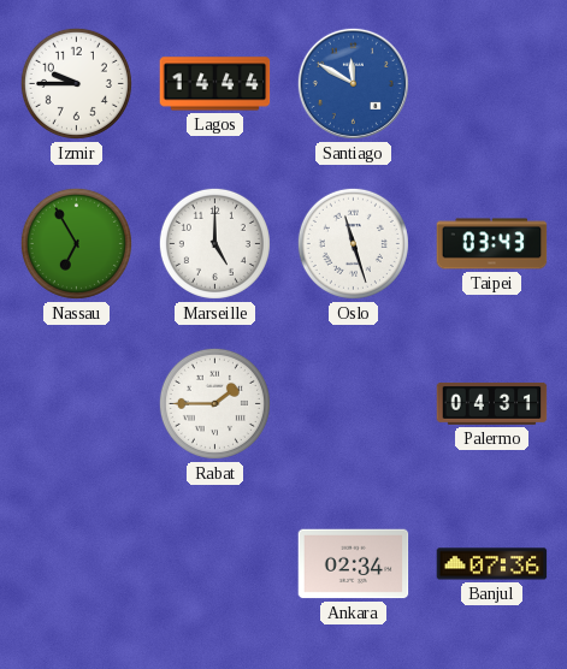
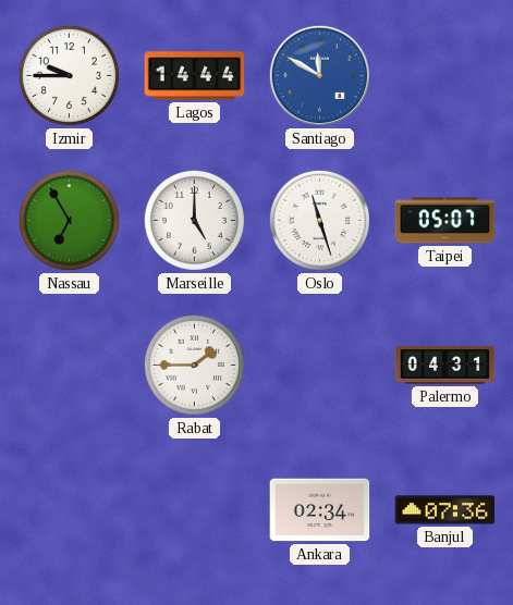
Taipei: 03:43 -> 05:07
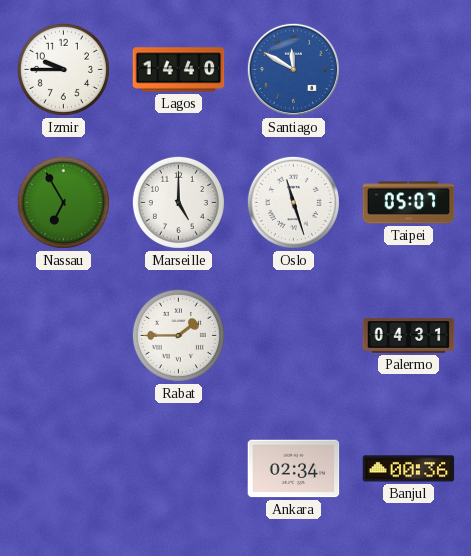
Lagos: 14:44 -> 14:40
Banjul: 07:36 -> 00:36
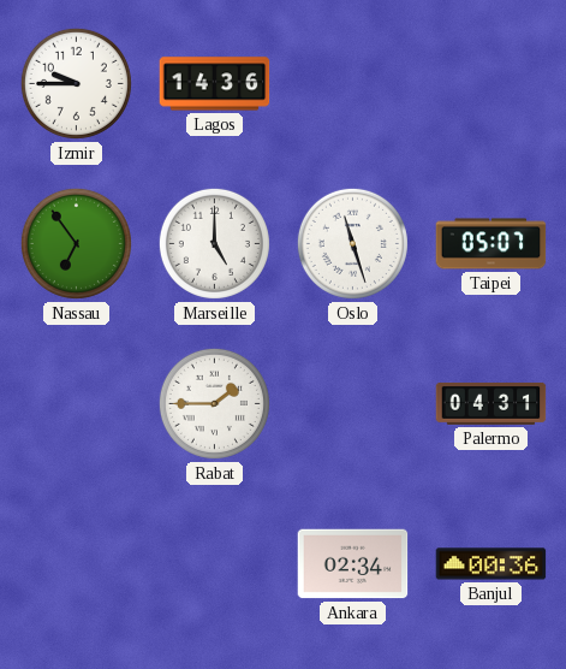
Lagos: 14:40 -> 14:36
Santiago: 11:50 -> none
Nassau: 6:55 -> 6:54
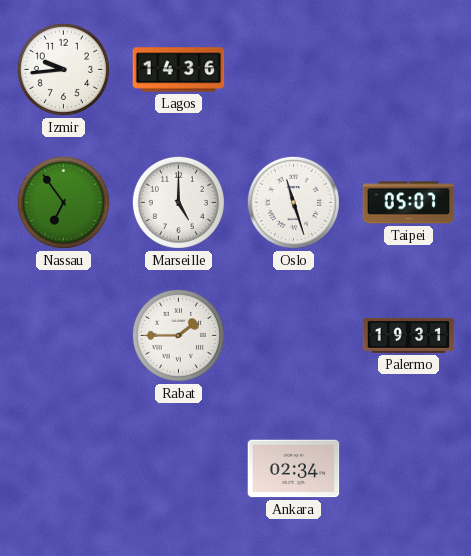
Izmir: 9:45 -> 9:44
Palermo: 04:31 -> 19:31
Banjul: 00:36 -> none
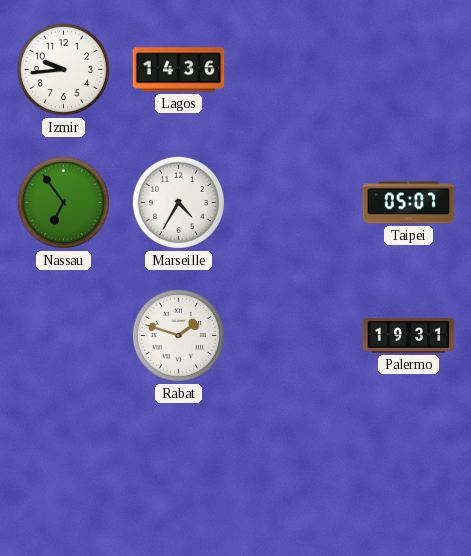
Marseille: 5:00 -> 4:35
Oslo: 11:27 -> none
Rabat: 1:45 -> 1:48
Ankara: 02:34 -> none
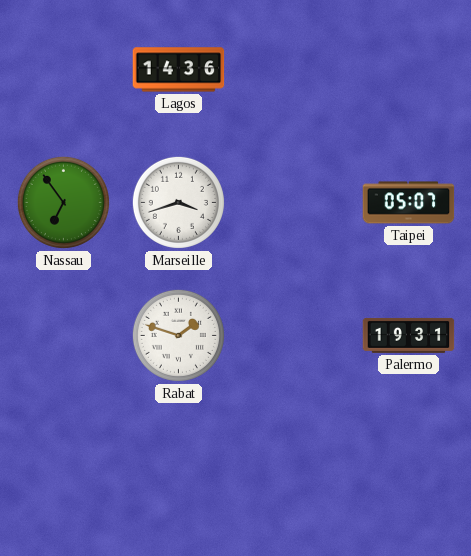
Izmir: 9:44 -> none
Marseille: 4:35 -> 3:42
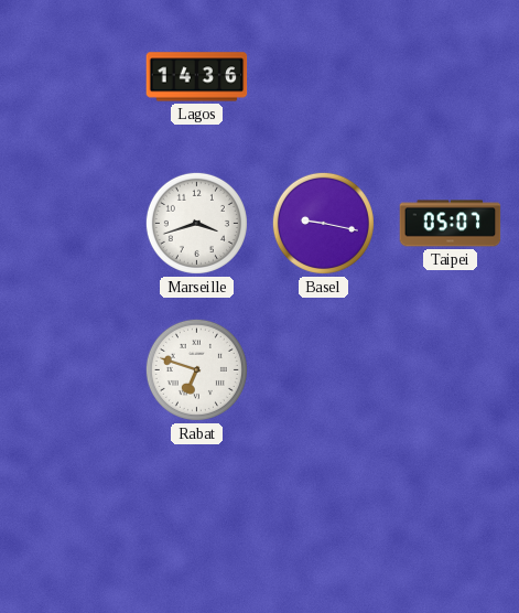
Nassau: 6:54 -> none
Basel: none -> 9:17
Rabat: 1:48 -> 6:48
Palermo: 19:31 -> none
